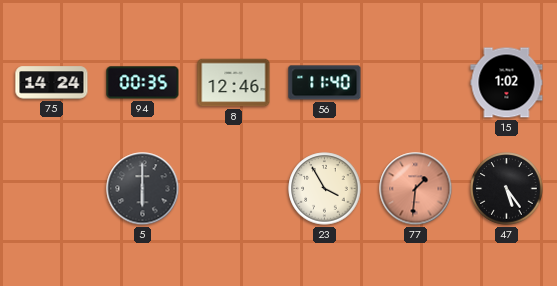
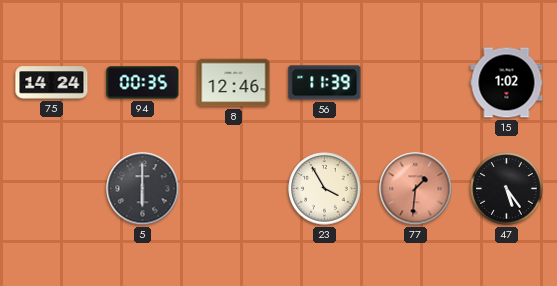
56: 11:40 -> 11:39
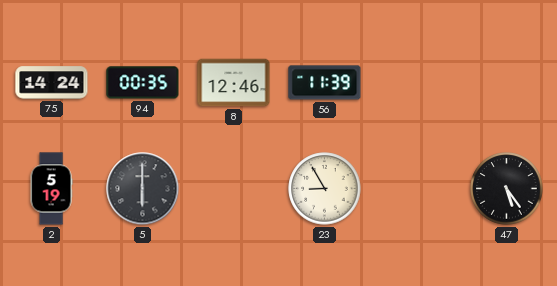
15: 1:02 -> none
2: none -> 5:19
23: 3:55 -> 8:55
77: 1:31 -> none
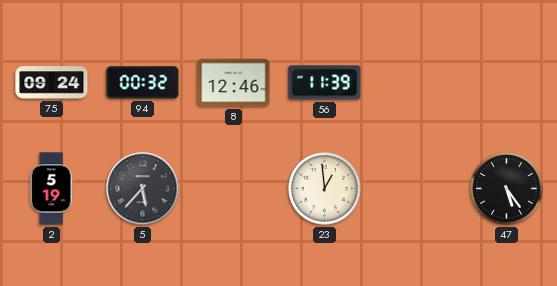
75: 14:24 -> 09:24
94: 00:35 -> 00:32
5: 6:00 -> 5:37
23: 8:55 -> 12:59
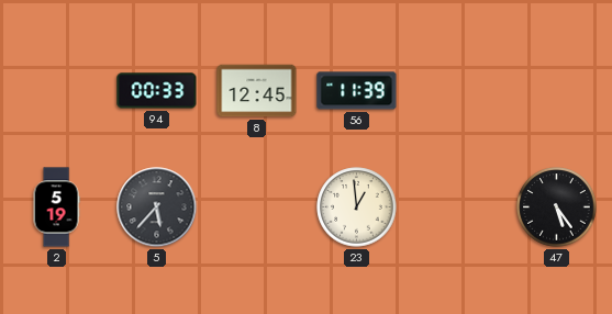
75: 09:24 -> none
94: 00:32 -> 00:33
8: 12:46 -> 12:45
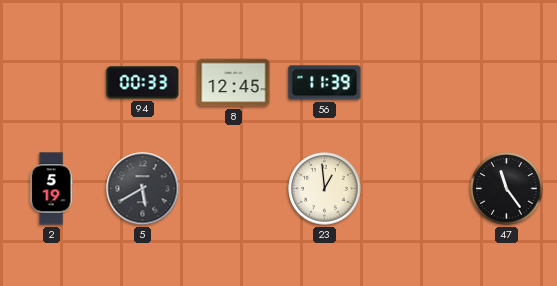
5: 5:37 -> 5:40
47: 5:24 -> 11:24
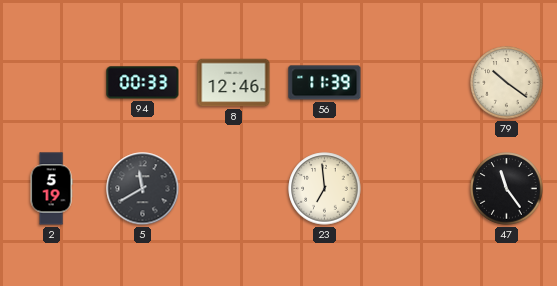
8: 12:45 -> 12:46
79: none -> 10:21
5: 5:40 -> 11:40
23: 12:59 -> 6:59
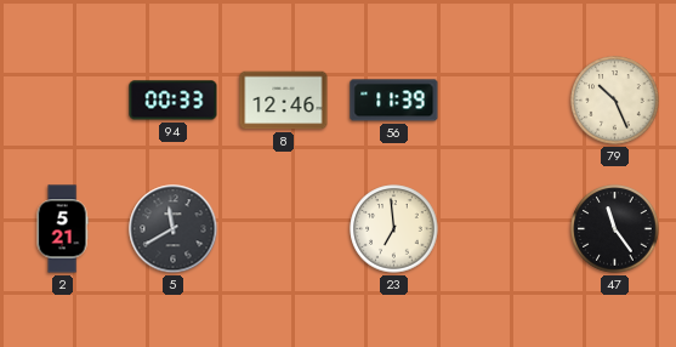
79: 10:21 -> 10:26
2: 5:19 -> 5:21
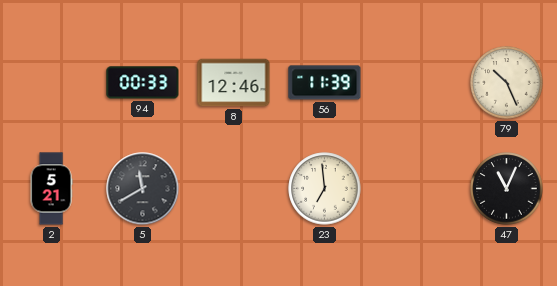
47: 11:24 -> 11:04
